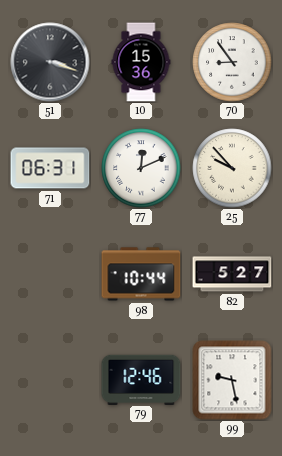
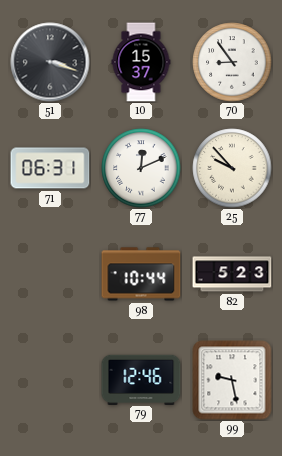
10: 15:36 -> 15:37
82: 5:27 -> 5:23
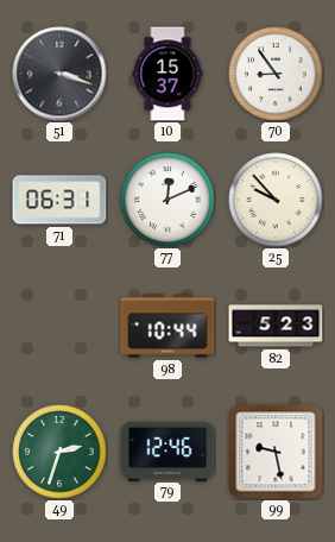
49: none -> 2:33
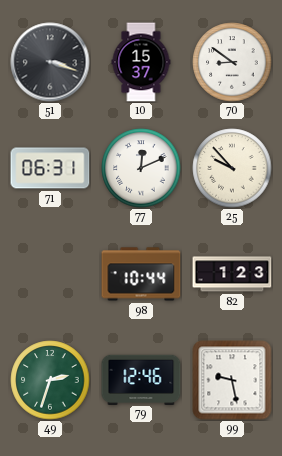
70: 8:54 -> 8:51
82: 5:23 -> 1:23
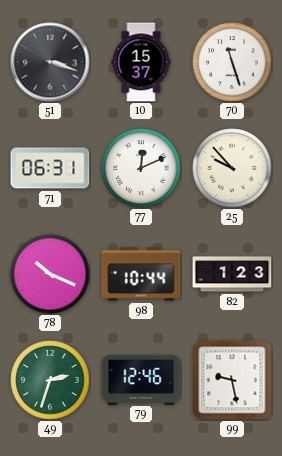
70: 8:51 -> 11:27
78: none -> 10:19
